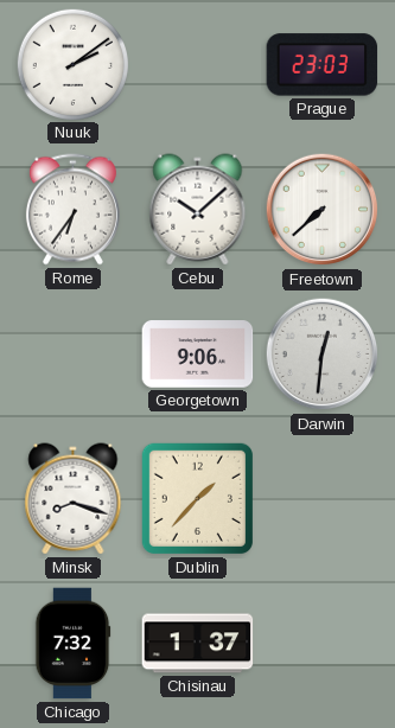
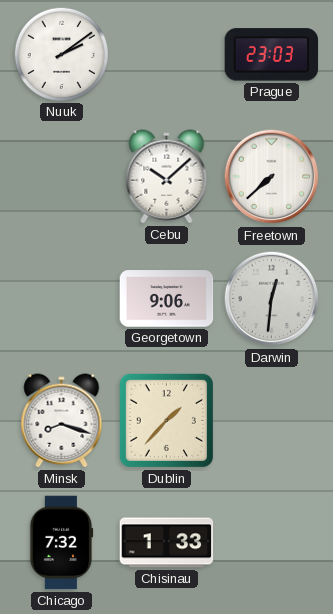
Rome: 6:36 -> none
Chisinau: 1:37 -> 1:33
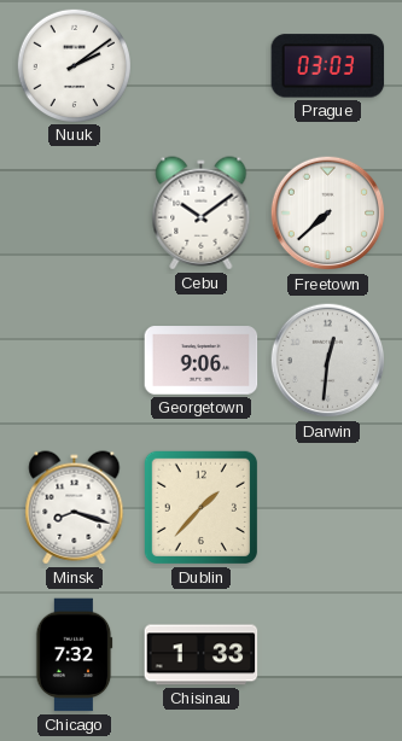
Prague: 23:03 -> 03:03
Cebu: 10:08 -> 10:09
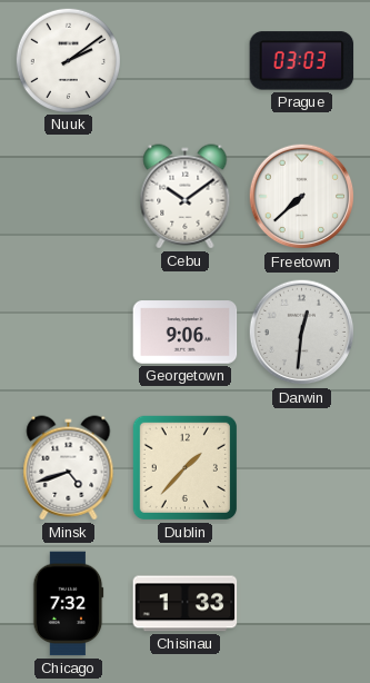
Minsk: 8:18 -> 4:42
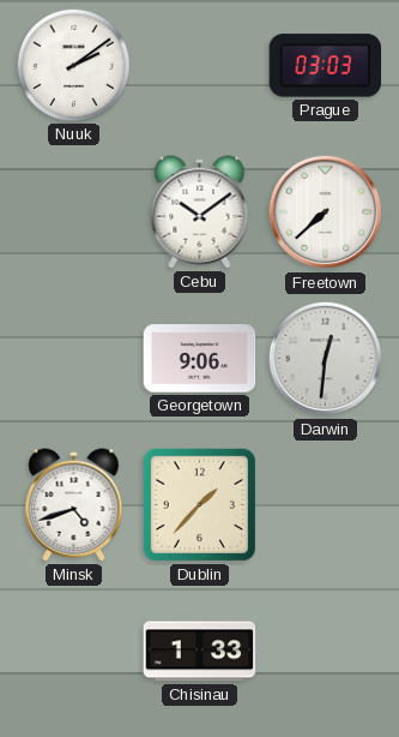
Chicago: 7:32 -> none
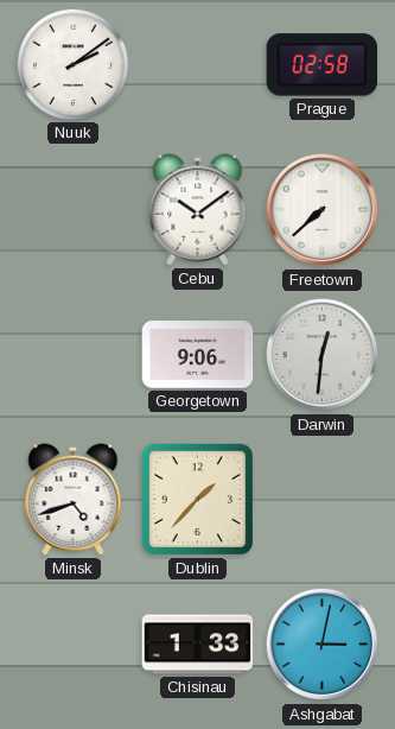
Prague: 03:03 -> 02:58
Ashgabat: none -> 3:02
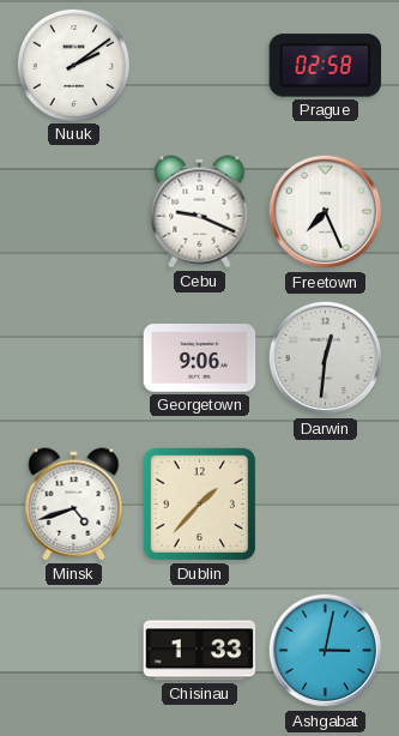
Cebu: 10:09 -> 9:19
Freetown: 7:38 -> 7:26
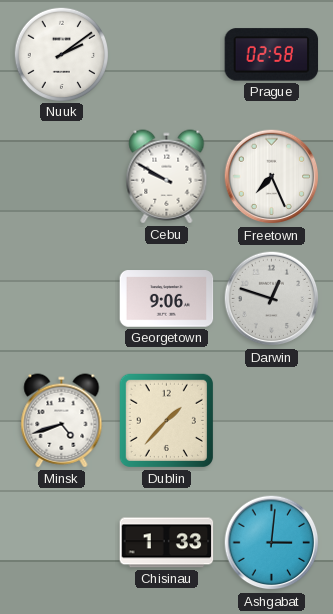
Cebu: 9:19 -> 9:50
Darwin: 12:31 -> 12:48
Ashgabat: 3:02 -> 3:01
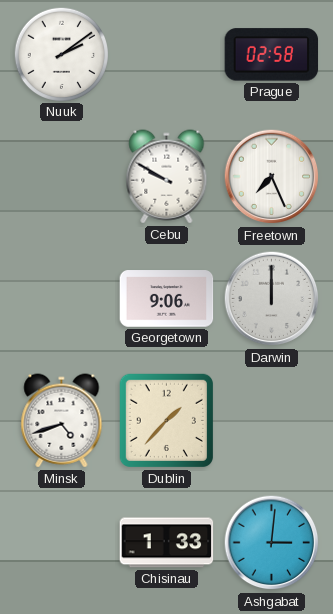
Darwin: 12:48 -> 12:00
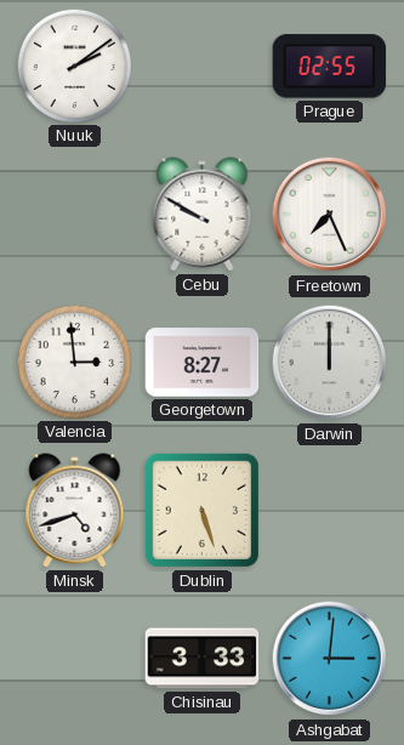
Prague: 02:58 -> 02:55
Valencia: none -> 2:59
Georgetown: 9:06 -> 8:27
Dublin: 1:37 -> 5:27
Chisinau: 1:33 -> 3:33
